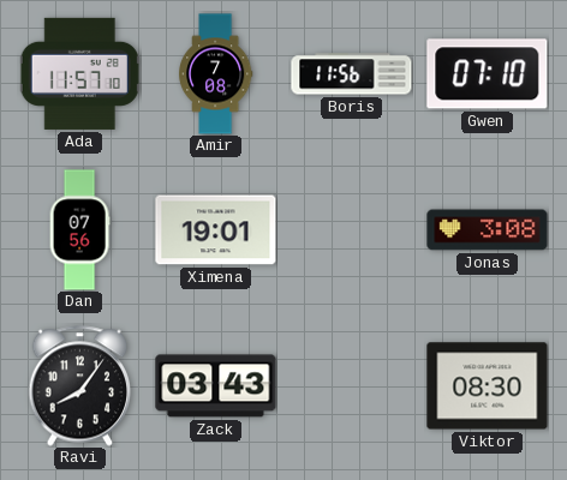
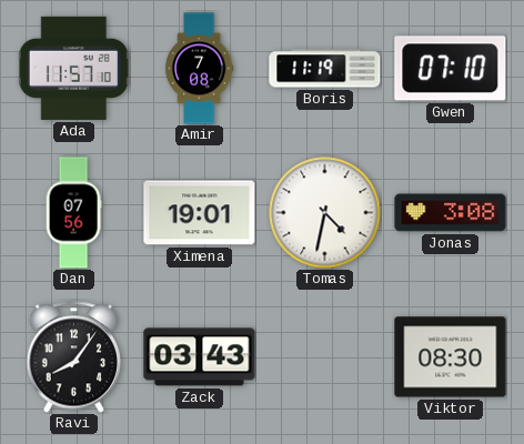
Boris: 11:56 -> 11:19
Tomas: none -> 4:32
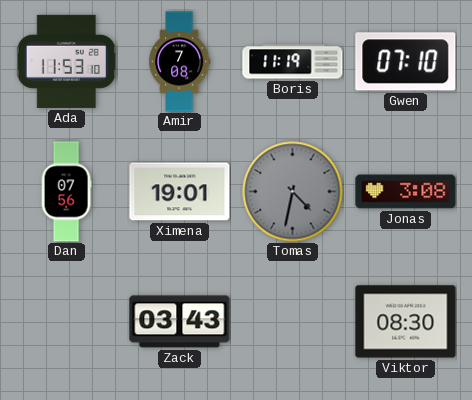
Ada: 11:57 -> 11:53
Tomas dial: white -> grey
Ravi: 8:06 -> none
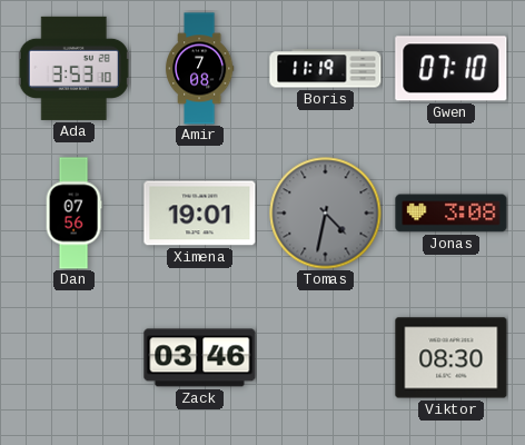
Ada: 11:53 -> 3:53
Zack: 03:43 -> 03:46
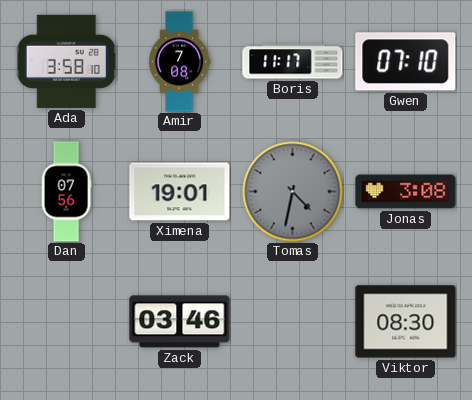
Ada: 3:53 -> 3:58
Boris: 11:19 -> 11:17
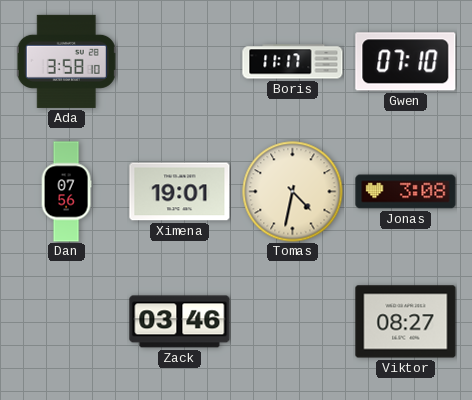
Amir: 7:08 -> none
Tomas dial: grey -> cream
Viktor: 08:30 -> 08:27
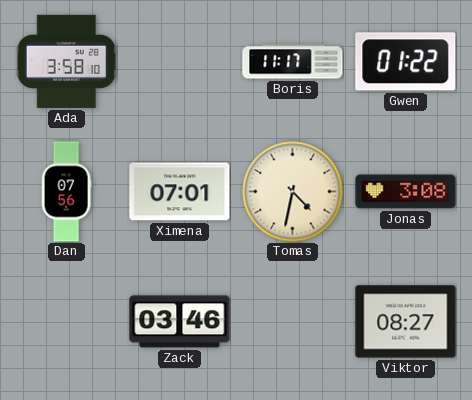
Gwen: 07:10 -> 01:22
Ximena: 19:01 -> 07:01
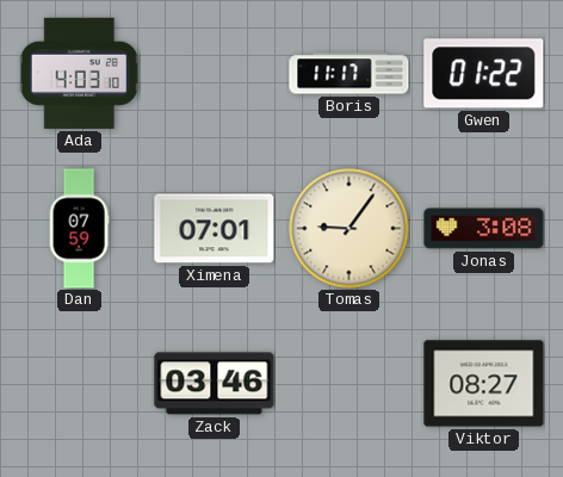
Ada: 3:58 -> 4:03
Dan: 07:56 -> 07:59
Tomas: 4:32 -> 9:06
